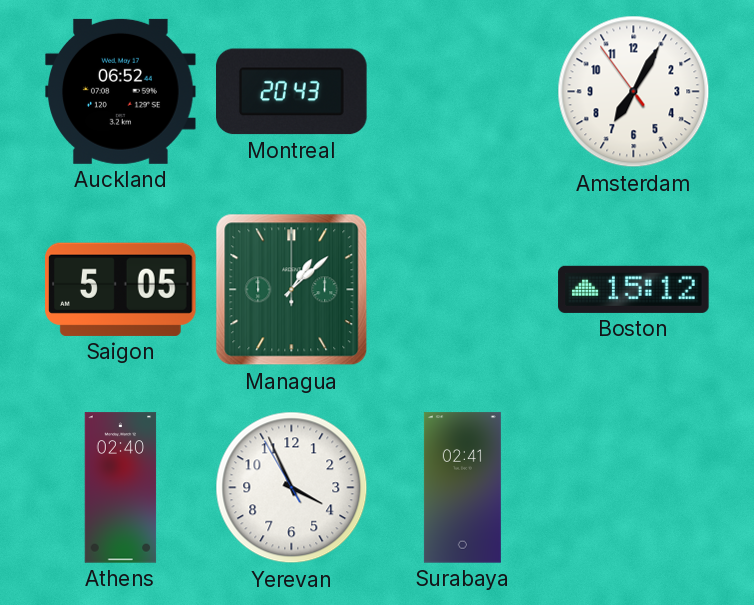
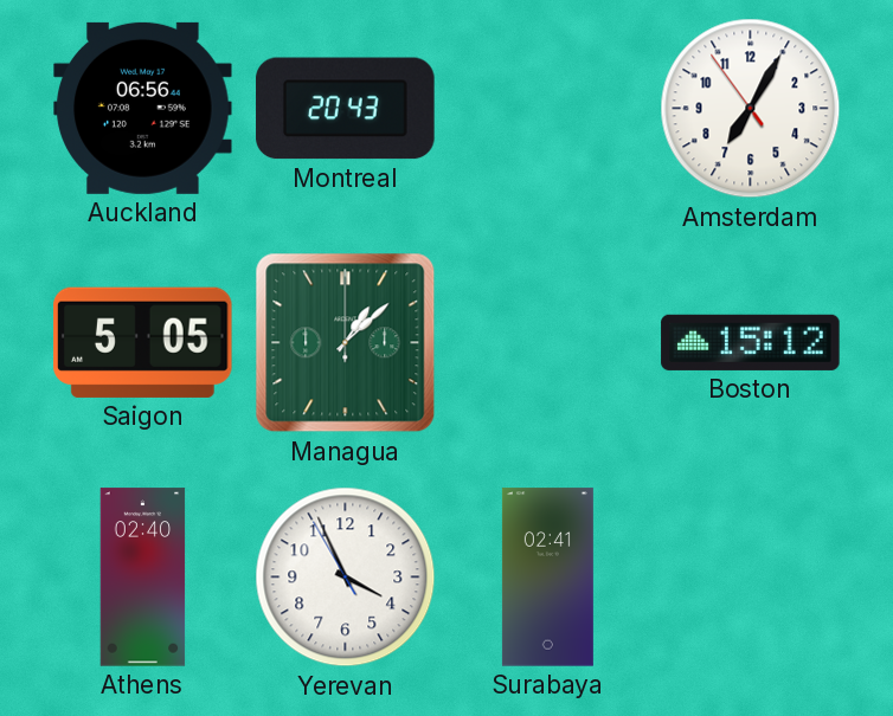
Auckland: 06:52 -> 06:56
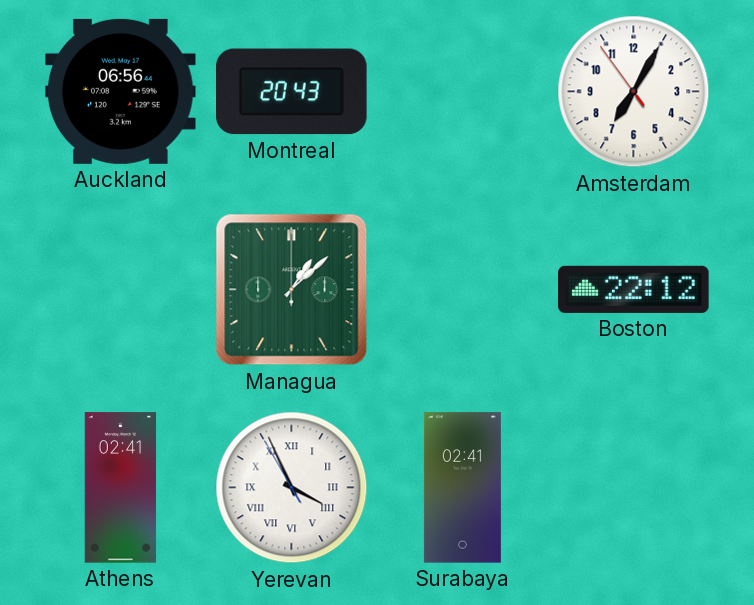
Saigon: 5:05 -> none
Boston: 15:12 -> 22:12
Athens: 02:40 -> 02:41
Yerevan numerals: Arabic -> Roman
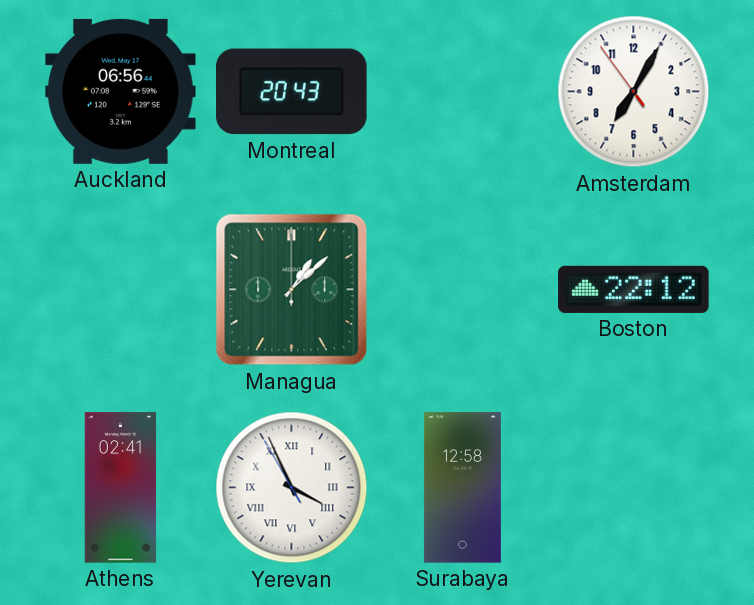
Surabaya: 02:41 -> 12:58
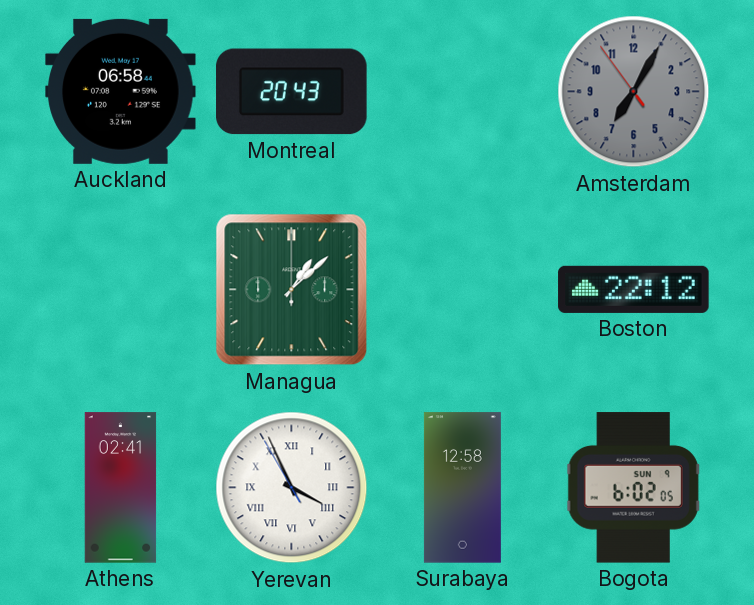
Auckland: 06:56 -> 06:58
Amsterdam dial: white -> grey
Bogota: none -> 6:02
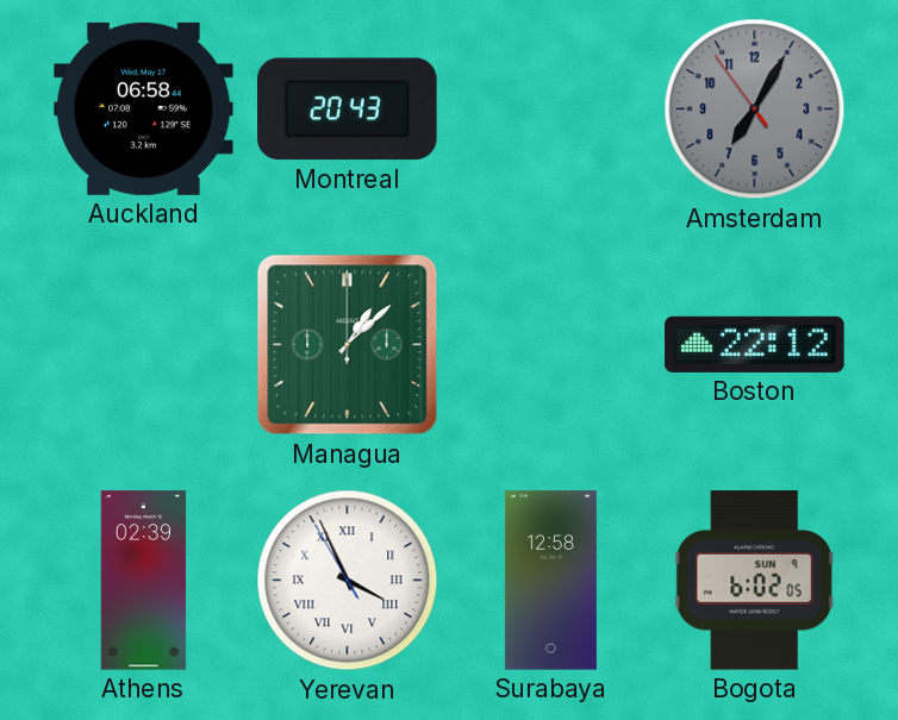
Athens: 02:41 -> 02:39
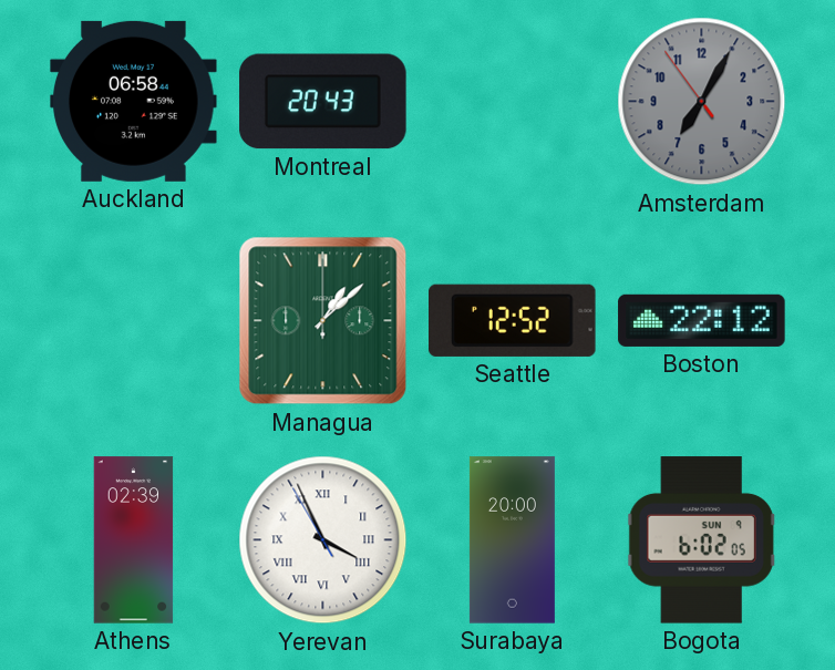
Seattle: none -> 12:52
Surabaya: 12:58 -> 20:00
